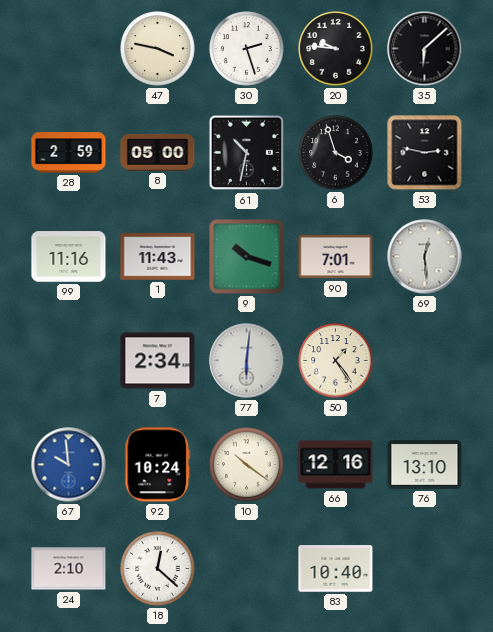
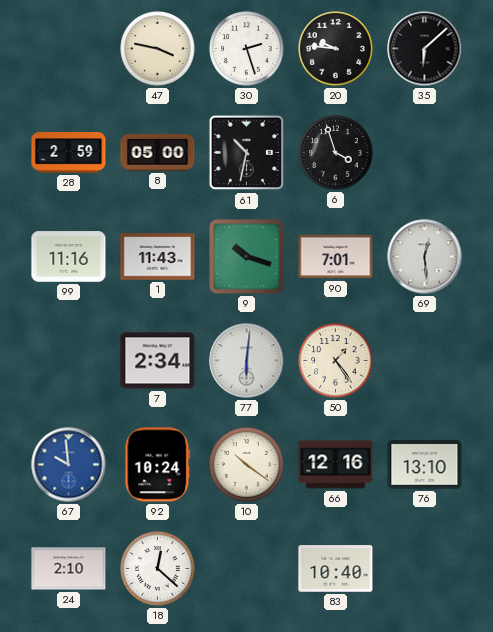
53: 2:47 -> none
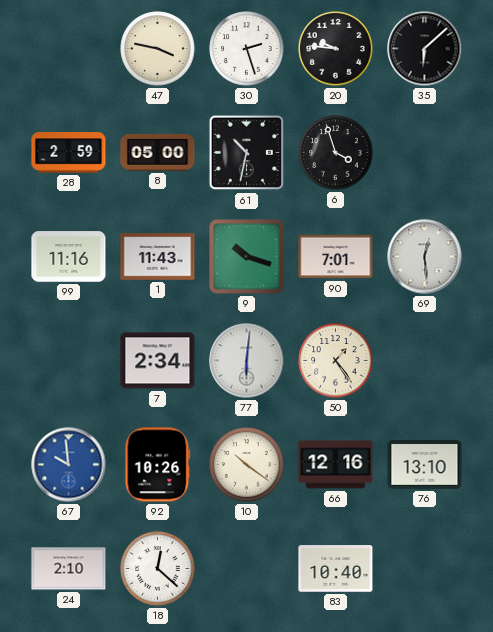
92: 10:24 -> 10:26
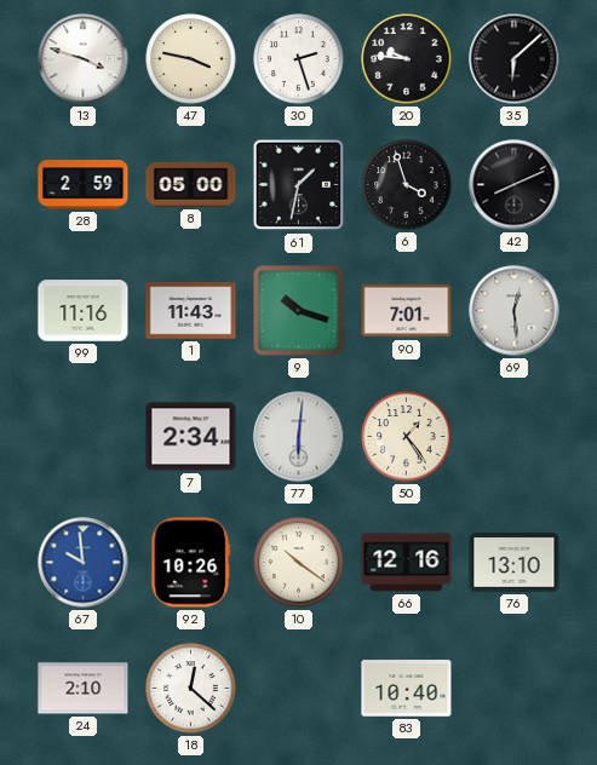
13: none -> 3:48
61: 10:32 -> 1:32
42: none -> 8:11
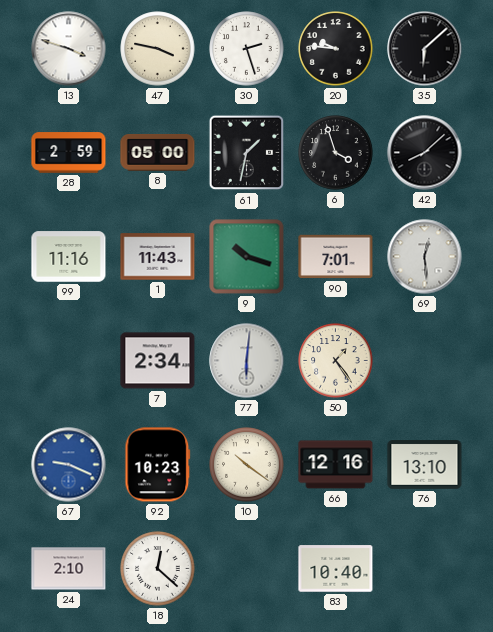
42: 8:11 -> 8:08
67: 9:59 -> 9:19
92: 10:26 -> 10:23
